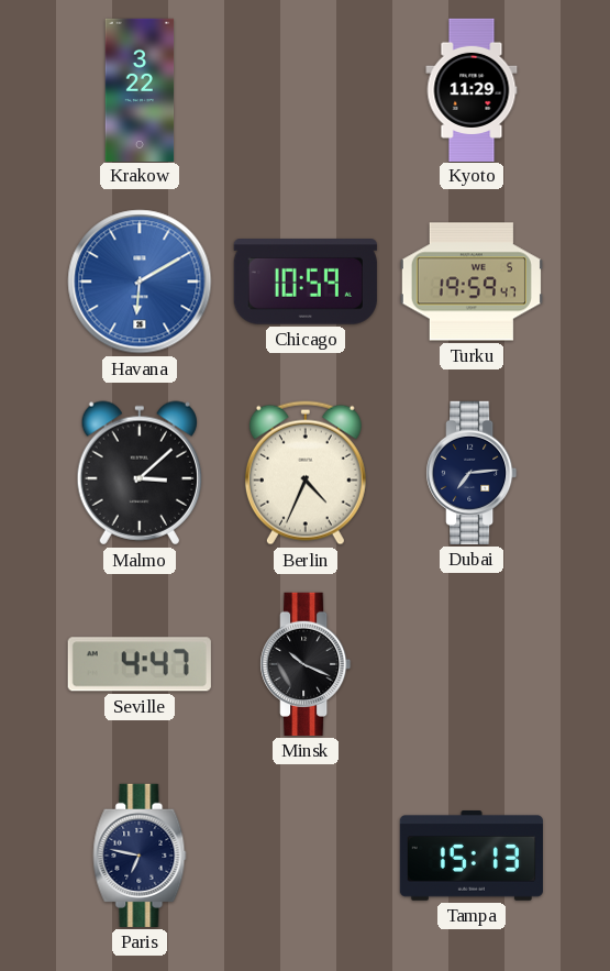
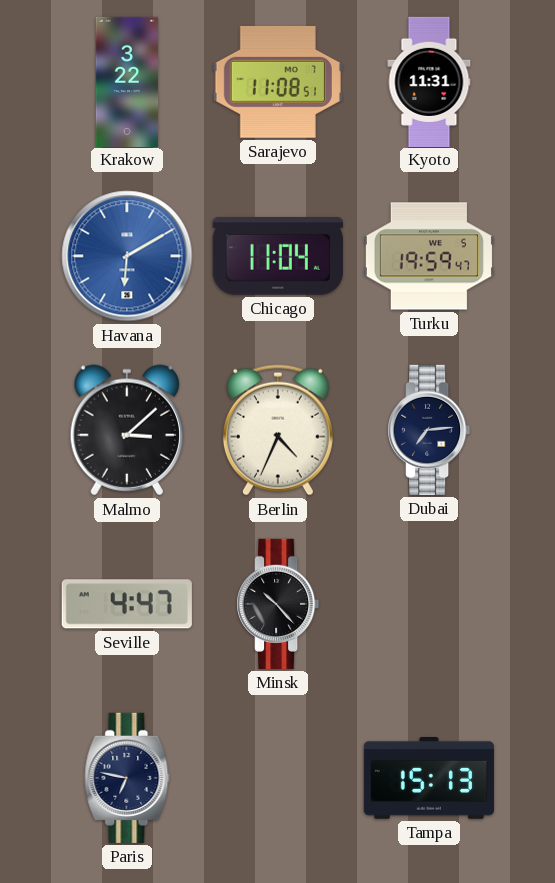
Sarajevo: none -> 11:08
Kyoto: 11:29 -> 11:31
Chicago: 10:59 -> 11:04
Minsk: 10:19 -> 10:23
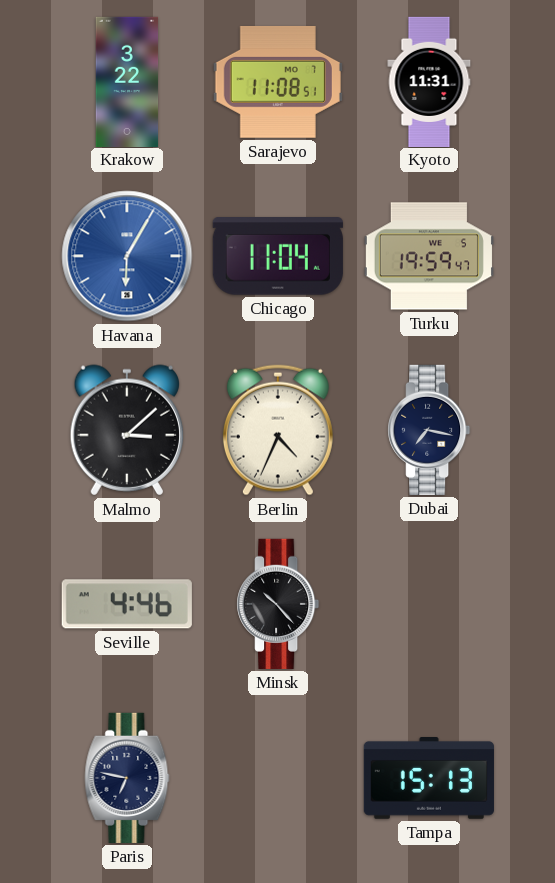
Havana: 6:10 -> 6:05
Dubai: 7:14 -> 7:17
Seville: 4:47 -> 4:46
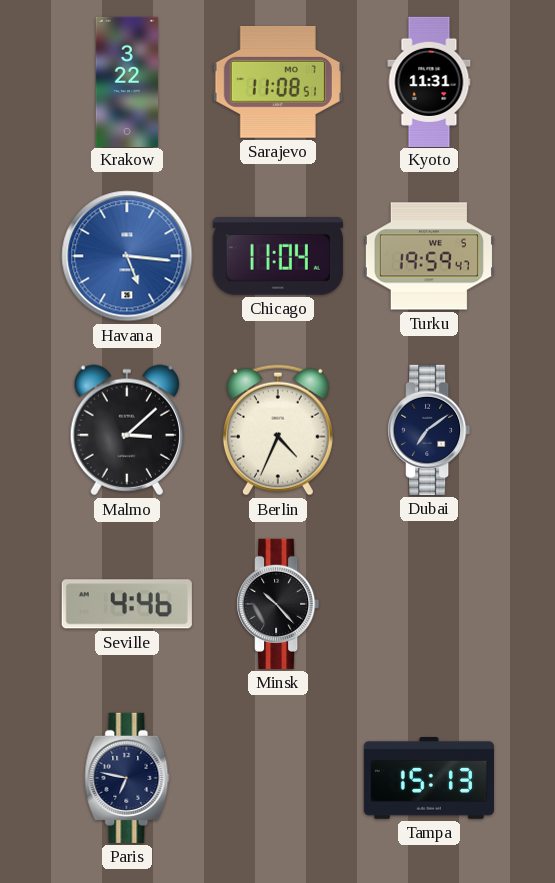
Havana: 6:05 -> 5:16
Dubai: 7:17 -> 7:09
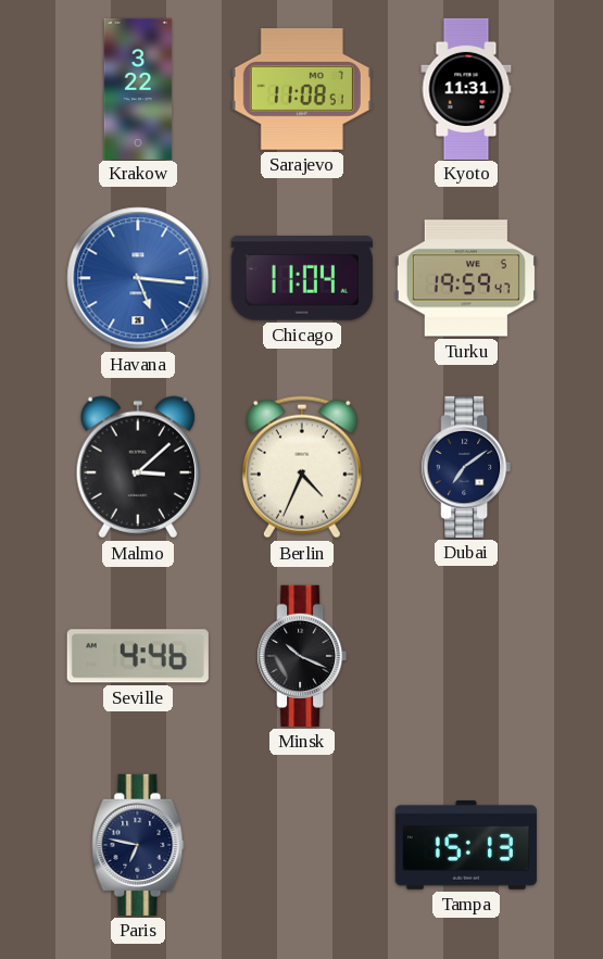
Minsk: 10:23 -> 10:19
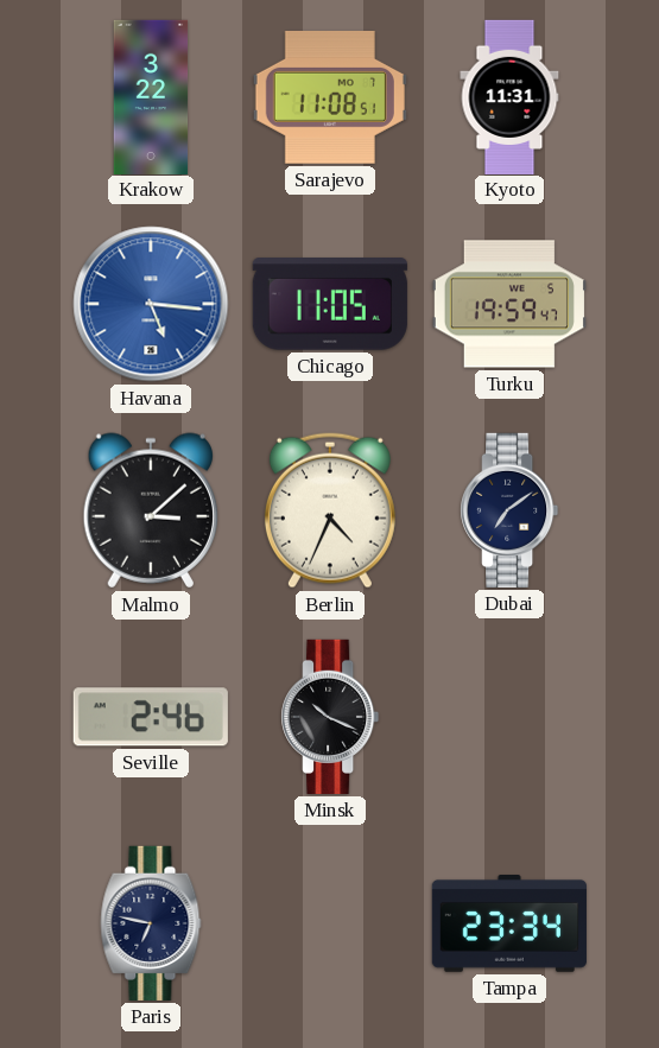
Chicago: 11:04 -> 11:05
Seville: 4:46 -> 2:46
Tampa: 15:13 -> 23:34
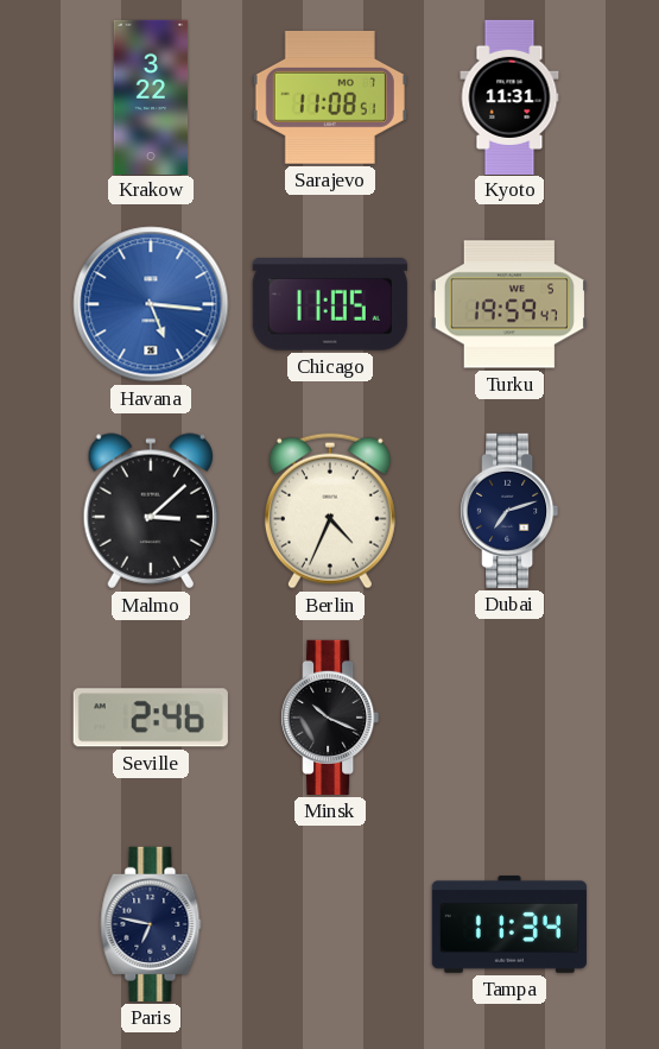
Dubai: 7:09 -> 7:12
Tampa: 23:34 -> 11:34
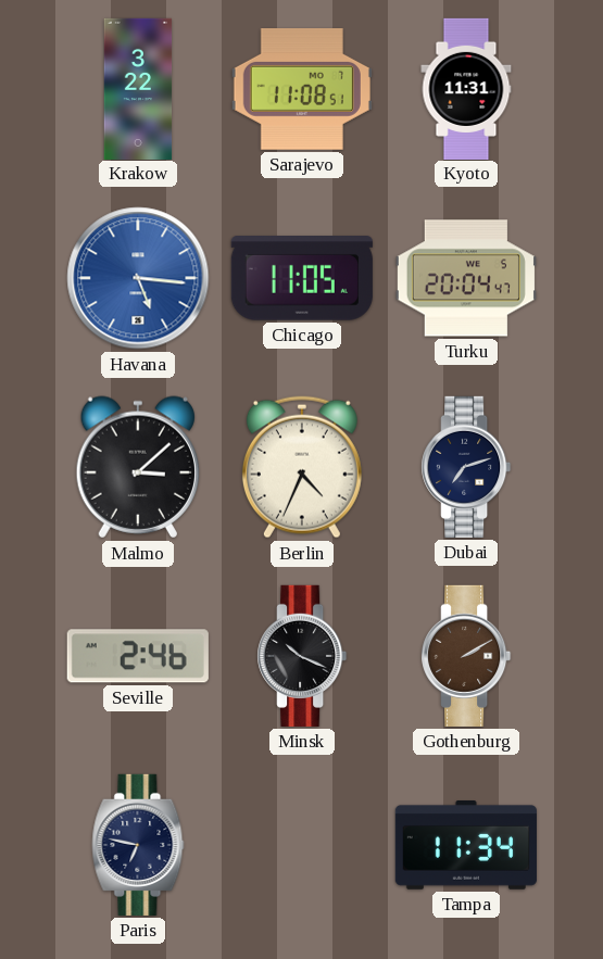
Turku: 19:59 -> 20:04
Gothenburg: none -> 2:10
